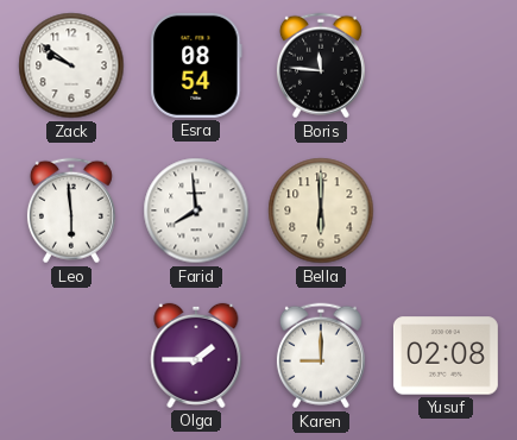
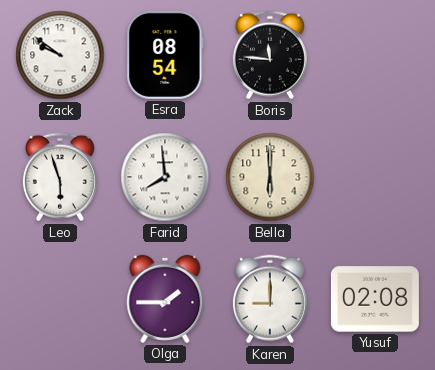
Leo: 5:59 -> 5:57
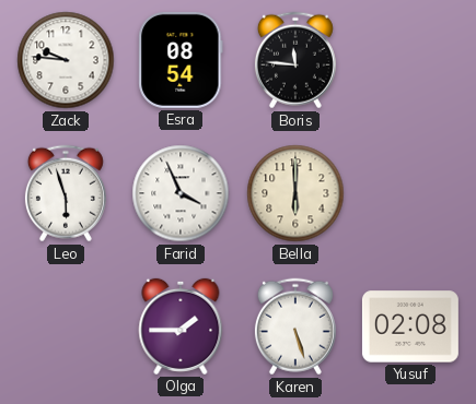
Zack: 9:51 -> 9:46
Farid: 7:59 -> 3:56
Karen: 9:00 -> 5:27
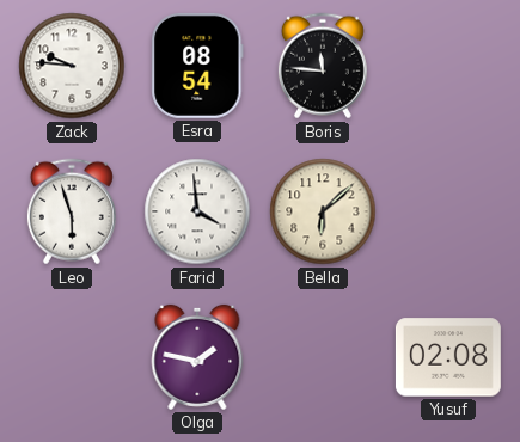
Farid: 3:56 -> 3:59
Bella: 6:00 -> 6:08
Olga: 1:45 -> 1:47
Karen: 5:27 -> none
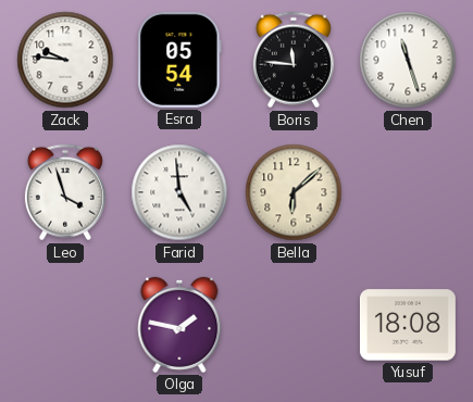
Esra: 08:54 -> 05:54
Chen: none -> 11:27
Leo: 5:57 -> 3:57
Farid: 3:59 -> 4:59
Yusuf: 02:08 -> 18:08
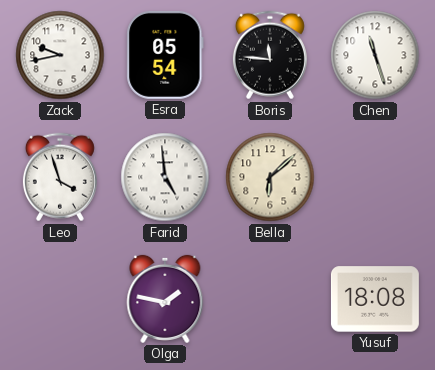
Zack: 9:46 -> 9:43
